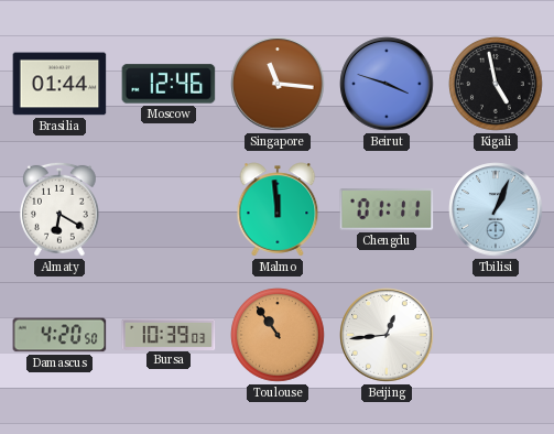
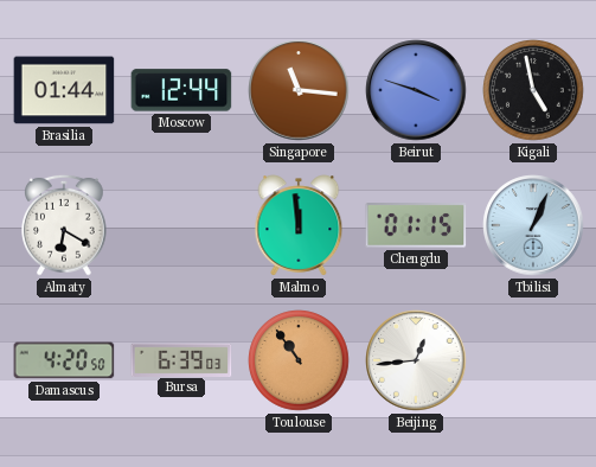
Moscow: 12:46 -> 12:44
Chengdu: 01:11 -> 01:15
Bursa: 10:39 -> 6:39
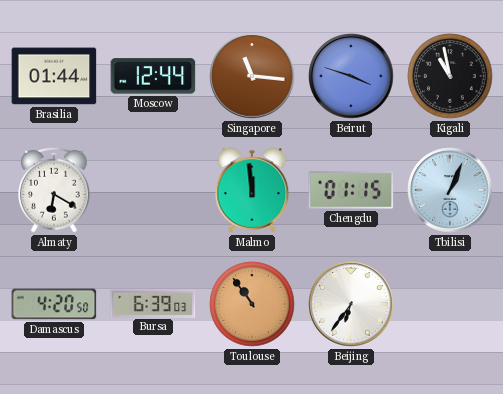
Kigali: 4:58 -> 10:58
Beijing: 12:44 -> 6:36
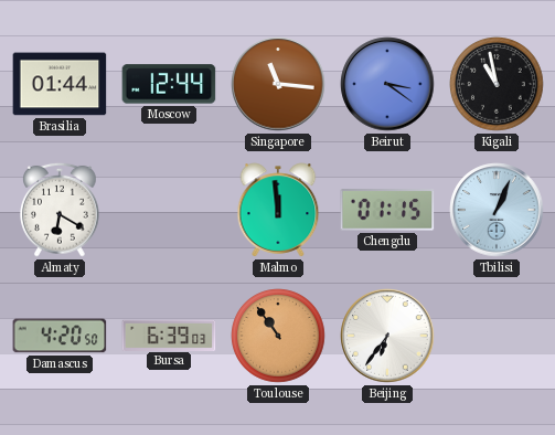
Beirut: 3:48 -> 3:21
